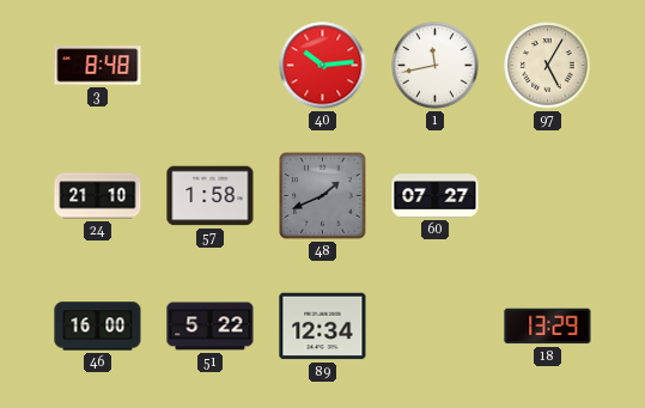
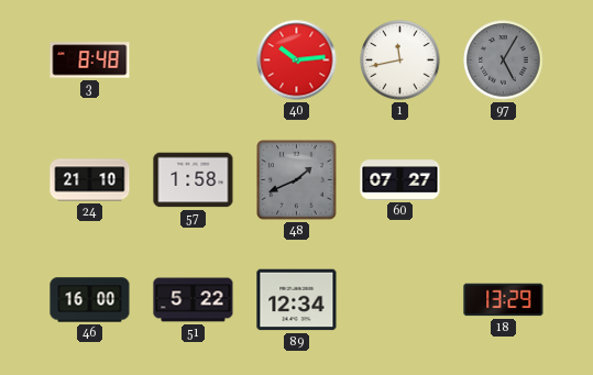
97 dial: cream -> grey
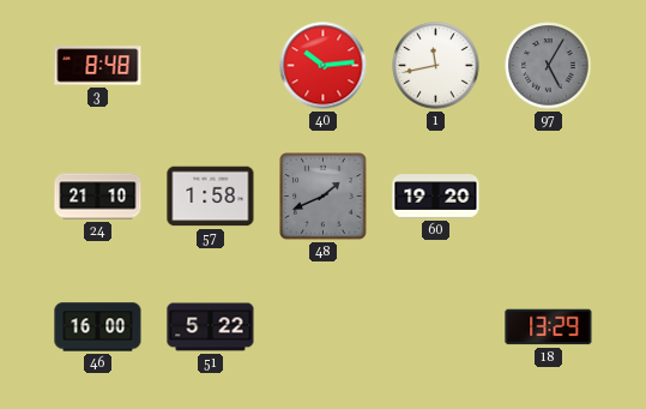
60: 07:27 -> 19:20
89: 12:34 -> none
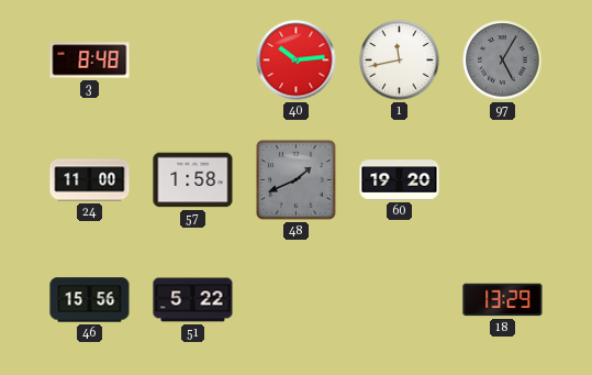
24: 21:10 -> 11:00
46: 16:00 -> 15:56
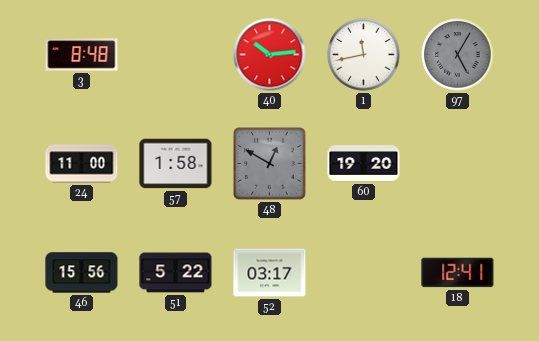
48: 1:41 -> 12:50
52: none -> 03:17
18: 13:29 -> 12:41
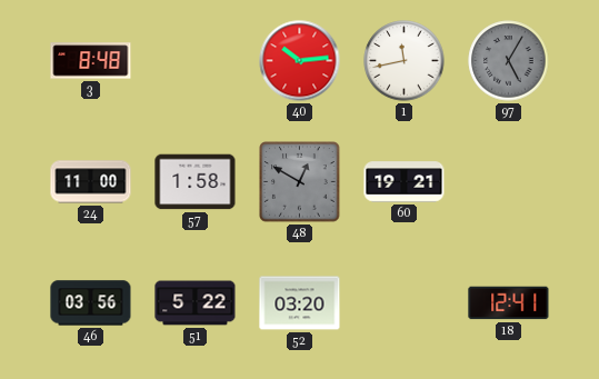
60: 19:20 -> 19:21
46: 15:56 -> 03:56
52: 03:17 -> 03:20
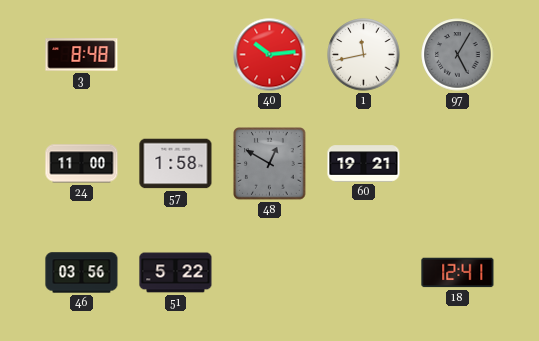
52: 03:20 -> none
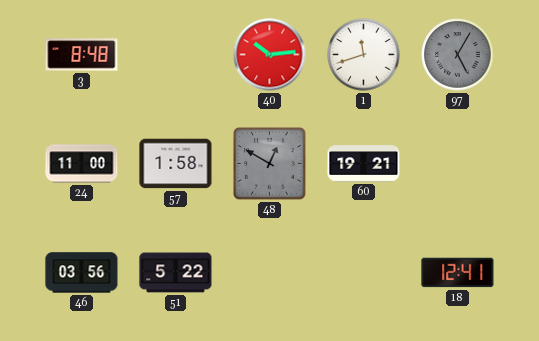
1: 11:43 -> 11:42
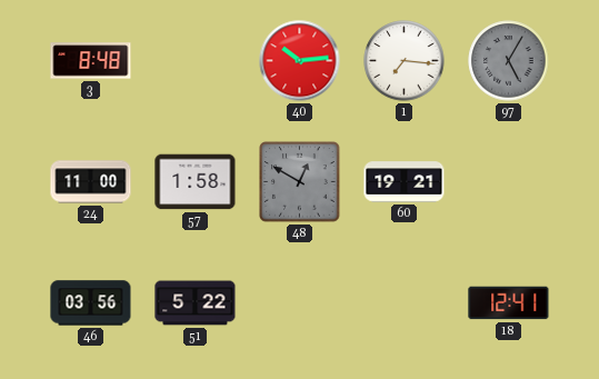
1: 11:42 -> 7:16
